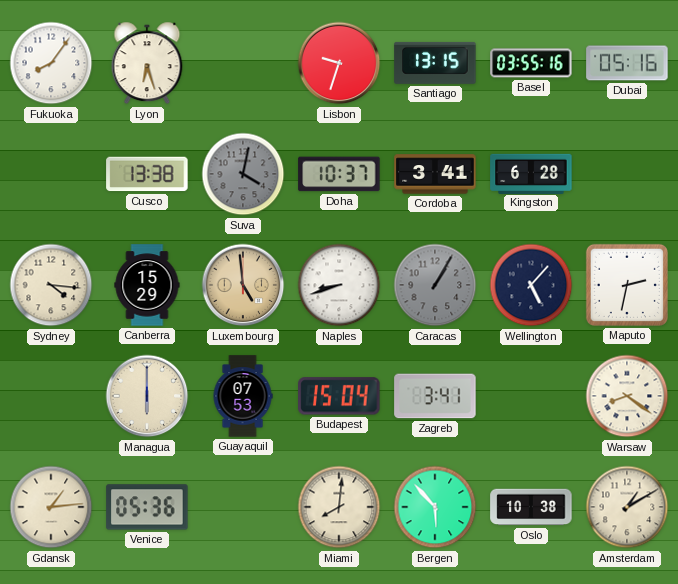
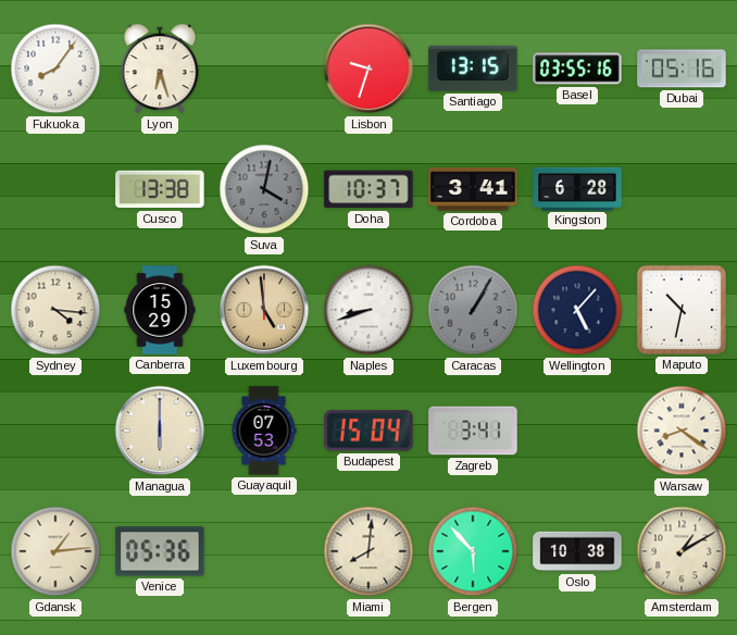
Maputo: 2:32 -> 10:32
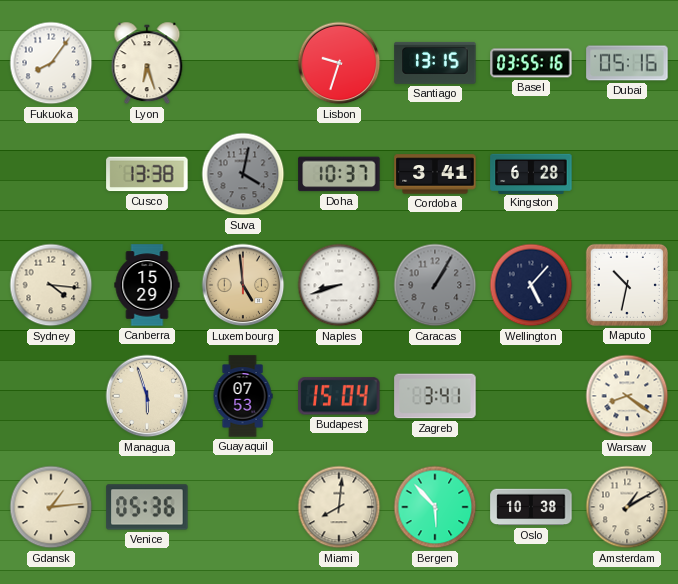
Managua: 6:00 -> 5:57
